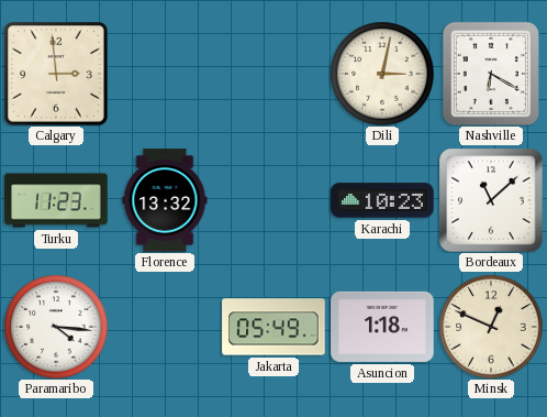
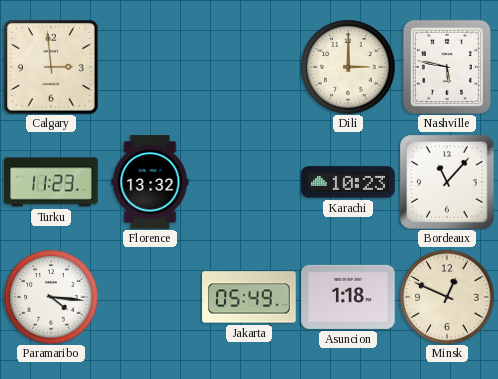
Dili: 3:02 -> 3:00
Nashville: 6:20 -> 5:47
Bordeaux: 11:08 -> 11:07
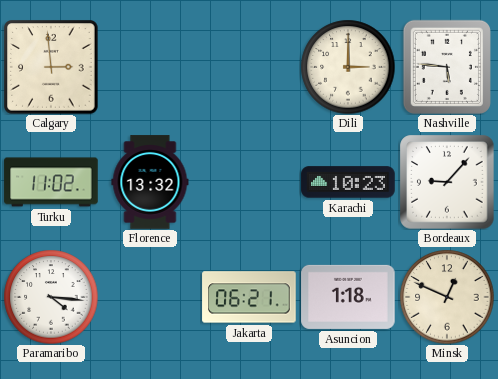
Nashville: 5:47 -> 5:46
Turku: 11:23 -> 11:02
Bordeaux: 11:07 -> 9:07
Jakarta: 05:49 -> 06:21
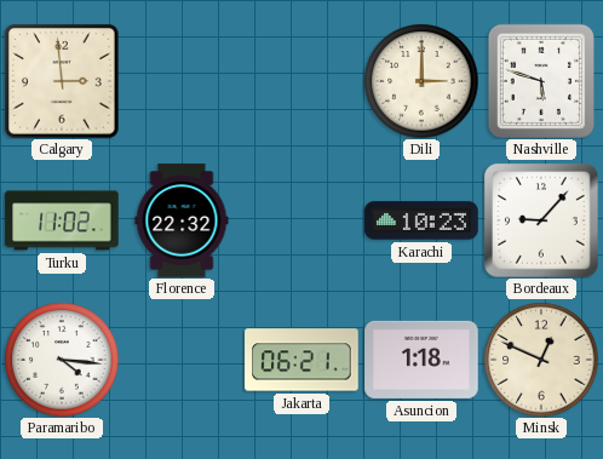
Nashville: 5:46 -> 5:48
Florence: 13:32 -> 22:32
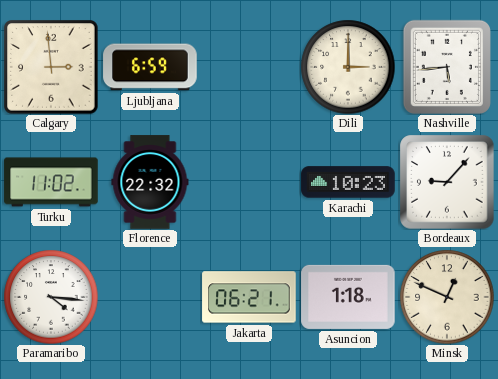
Ljubljana: none -> 6:59
Nashville: 5:48 -> 5:44
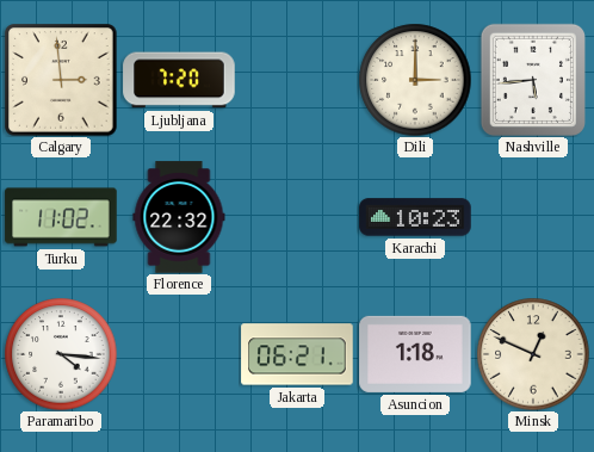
Ljubljana: 6:59 -> 7:20
Bordeaux: 9:07 -> none
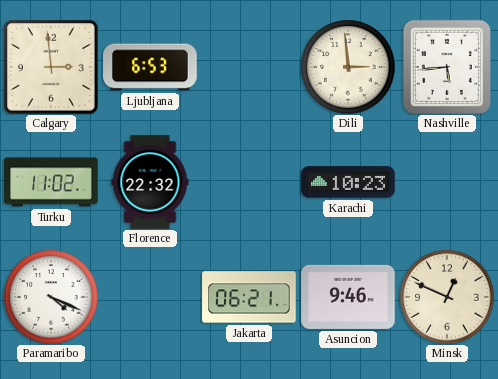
Ljubljana: 7:20 -> 6:53
Dili: 3:00 -> 2:59
Paramaribo: 4:16 -> 4:19
Asuncion: 1:18 -> 9:46
